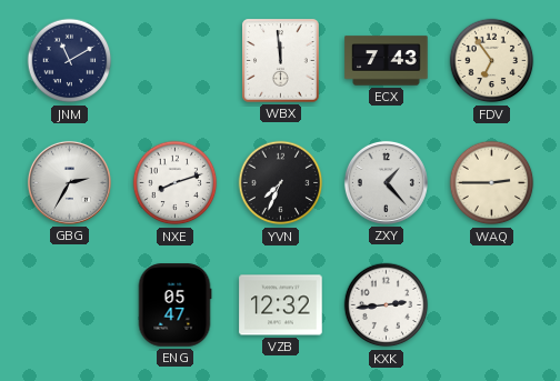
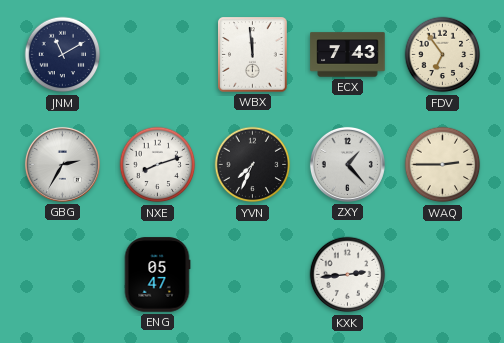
VZB: 12:32 -> none
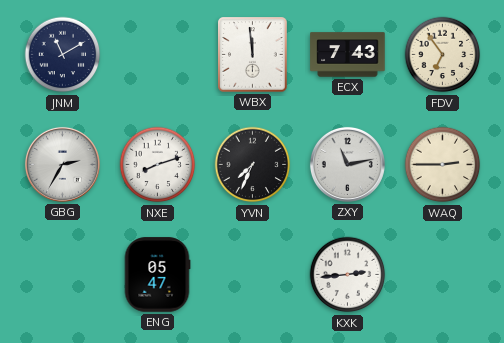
ZXY: 1:23 -> 11:13
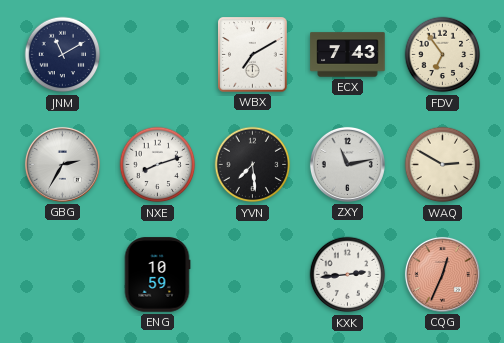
WBX: 11:59 -> 7:10
YVN: 7:34 -> 7:29
WAQ: 2:45 -> 2:50
ENG: 05:47 -> 10:59
CQG: none -> 12:34
